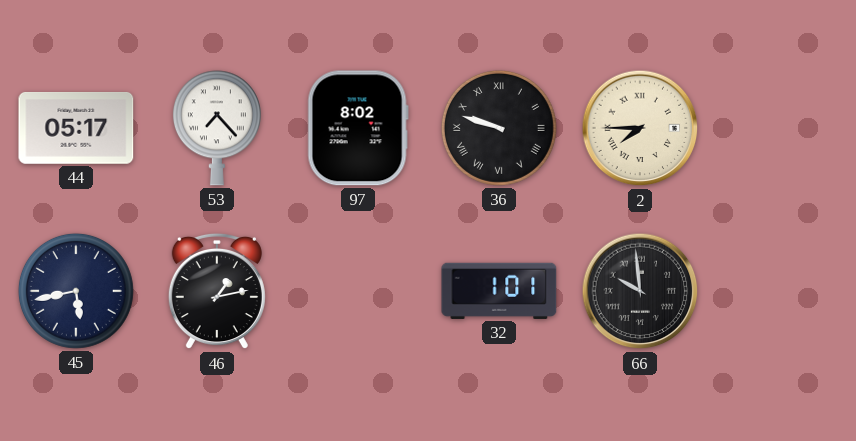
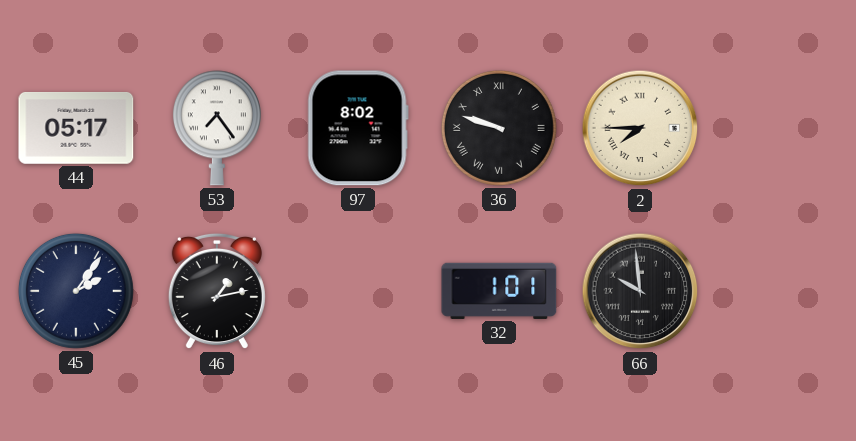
53: 7:23 -> 7:24
45: 5:43 -> 2:06
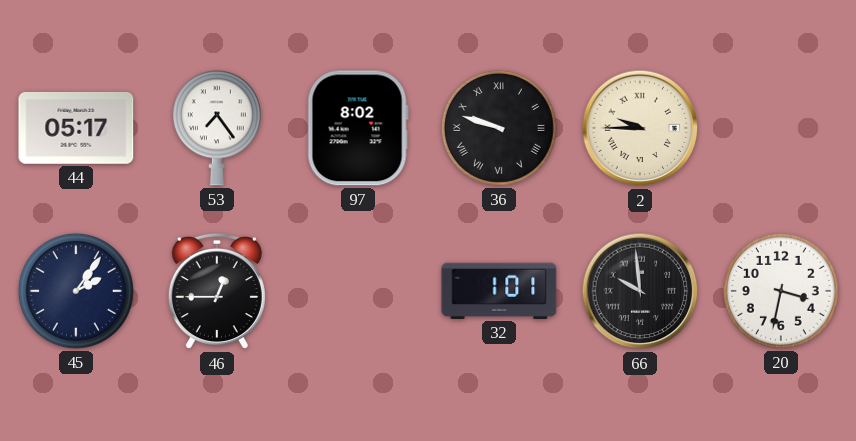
2: 7:45 -> 9:45
46: 1:13 -> 12:45
20: none -> 3:32
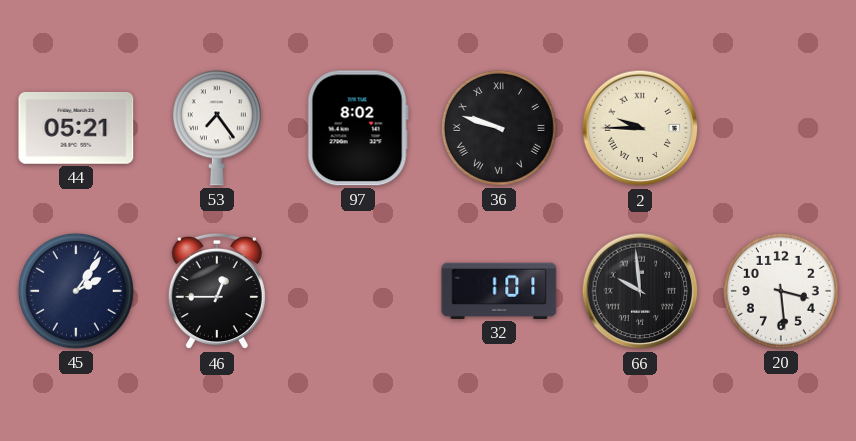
44: 05:17 -> 05:21
20: 3:32 -> 3:29
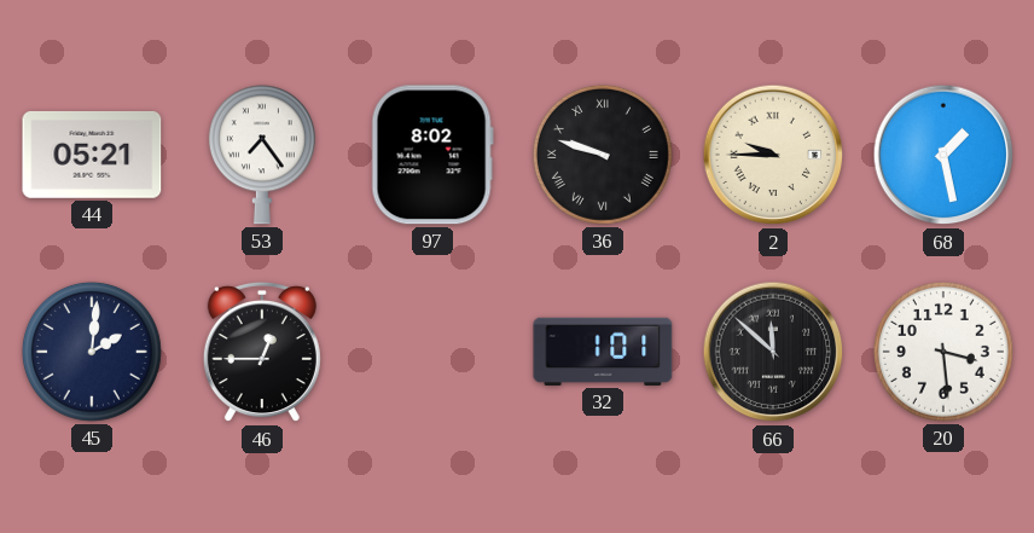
68: none -> 1:28
45: 2:06 -> 2:01
66: 9:59 -> 11:52
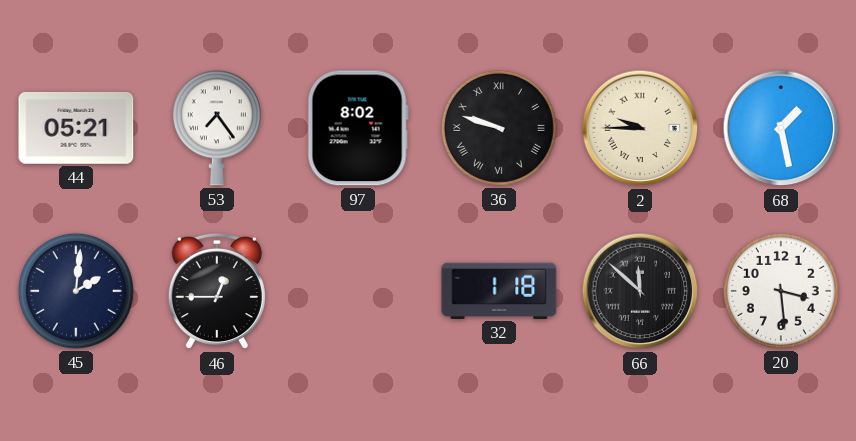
32: 1:01 -> 1:18
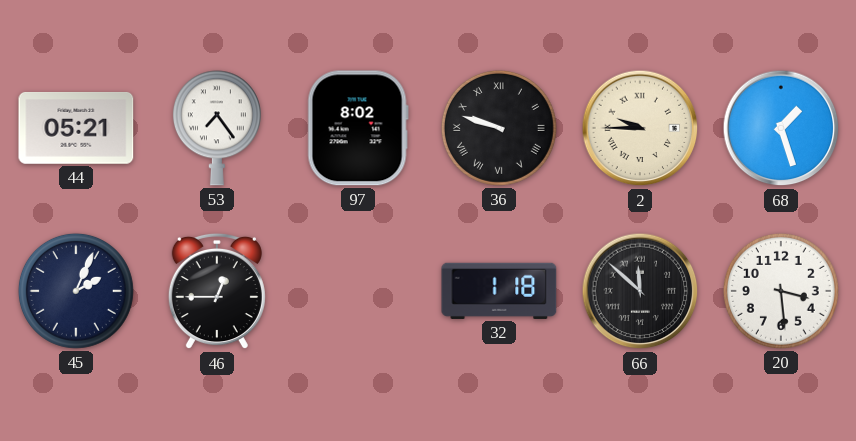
68: 1:28 -> 1:27
45: 2:01 -> 2:04
